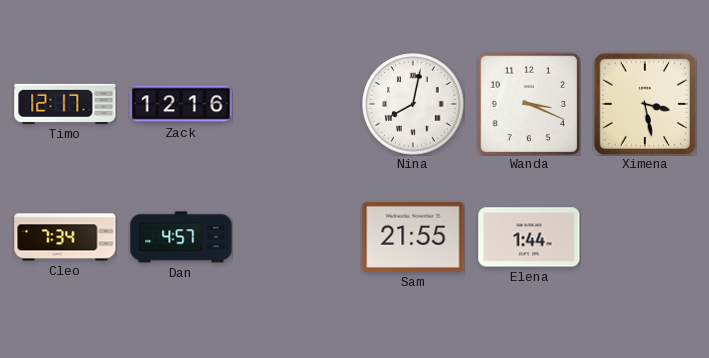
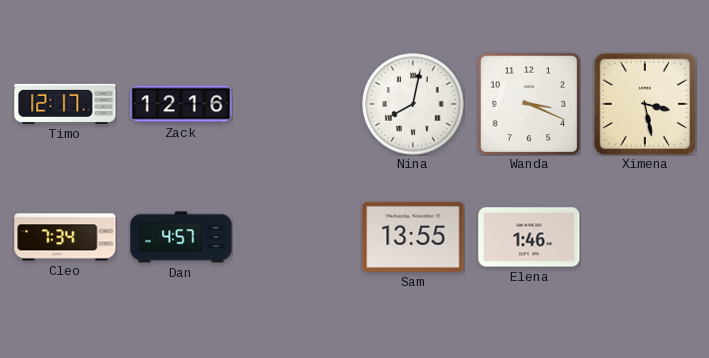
Sam: 21:55 -> 13:55
Elena: 1:44 -> 1:46
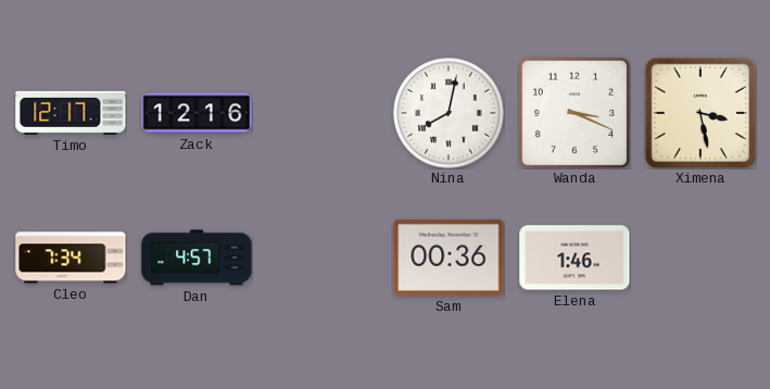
Sam: 13:55 -> 00:36
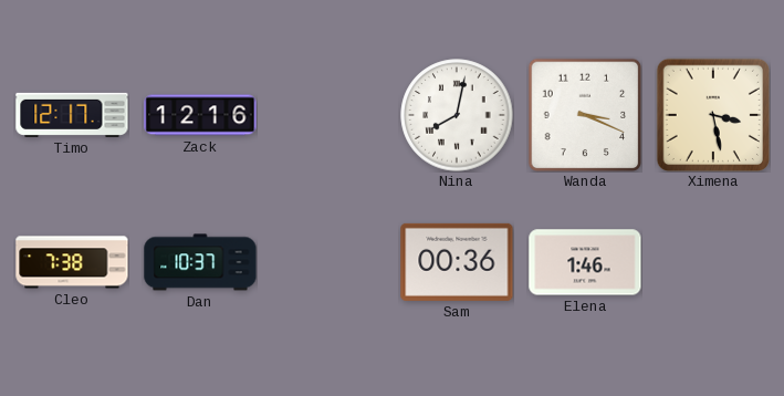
Cleo: 7:34 -> 7:38
Dan: 4:57 -> 10:37
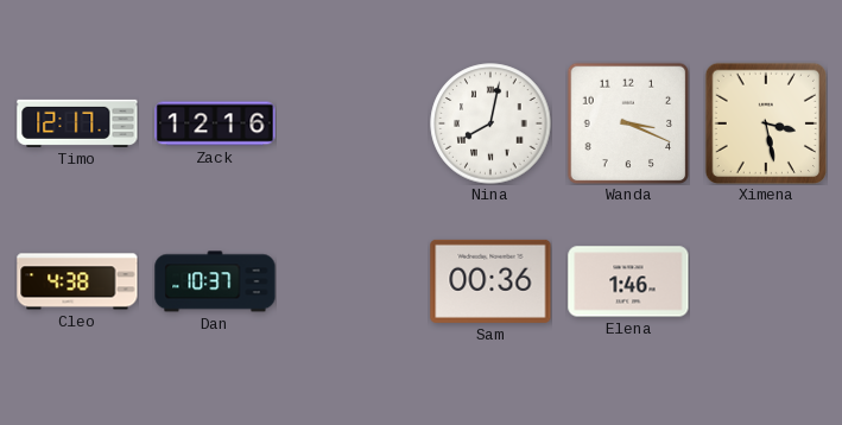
Cleo: 7:38 -> 4:38
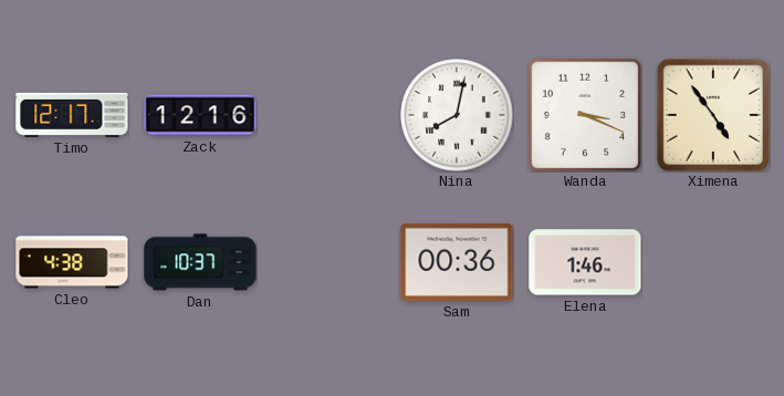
Ximena: 3:28 -> 4:54
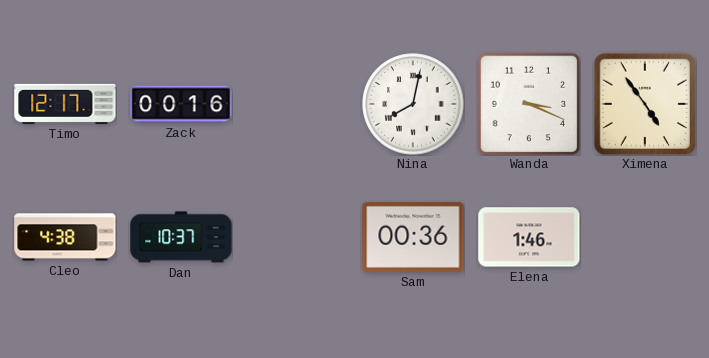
Zack: 12:16 -> 00:16
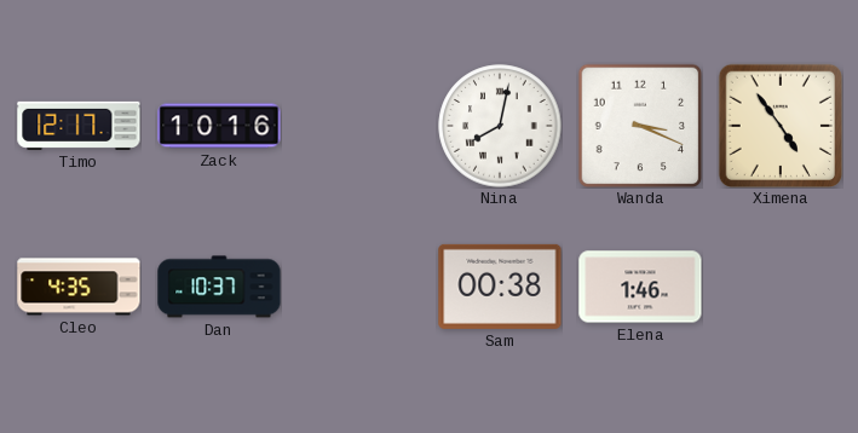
Zack: 00:16 -> 10:16
Cleo: 4:38 -> 4:35
Sam: 00:36 -> 00:38
